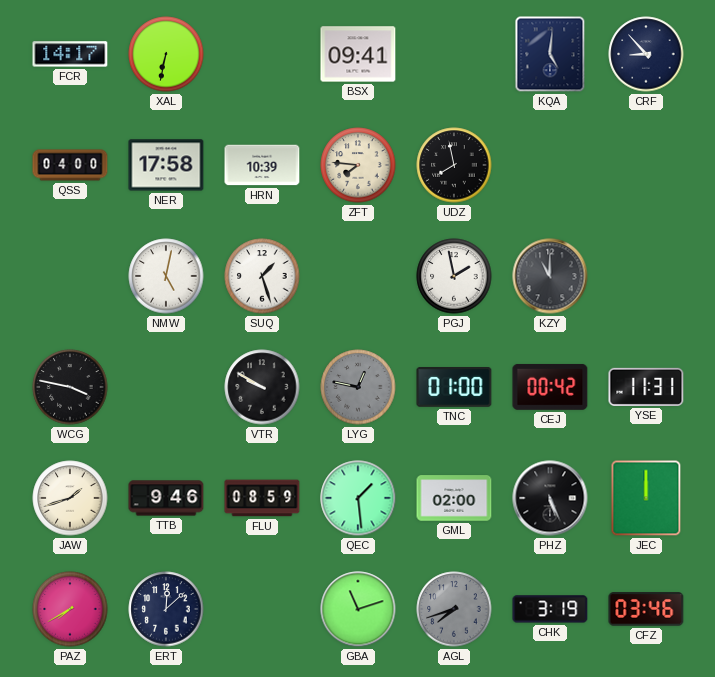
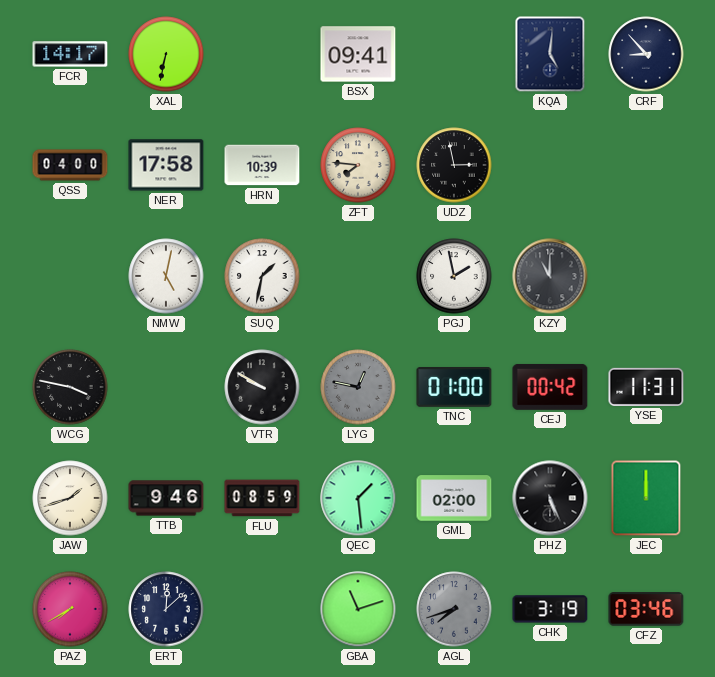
UDZ: 7:58 -> 2:58
SUQ: 1:27 -> 1:32
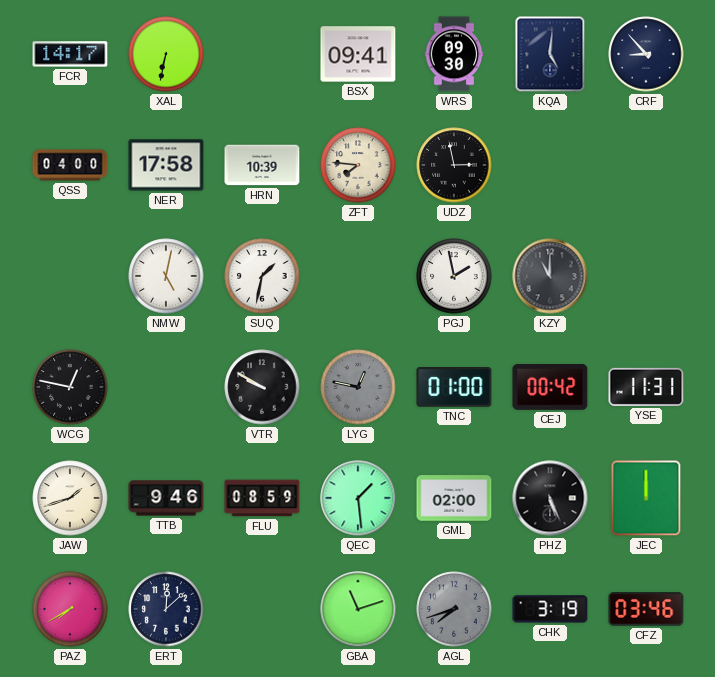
WRS: none -> 09:30
WCG: 3:47 -> 12:47
